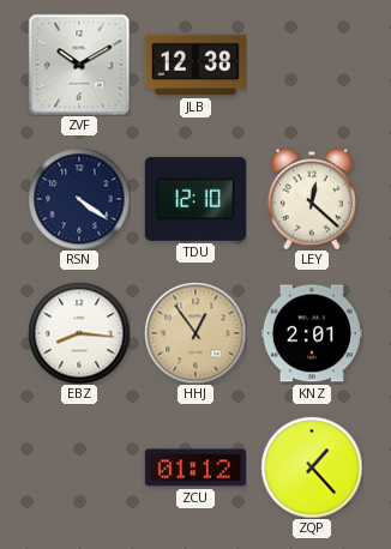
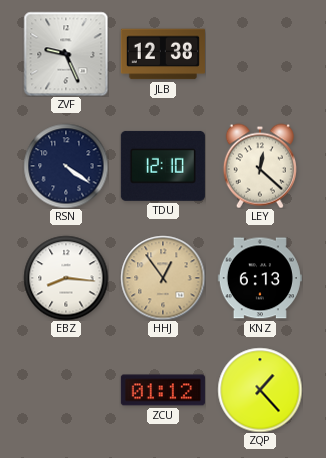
ZVF: 10:10 -> 9:26
KNZ: 2:01 -> 6:13
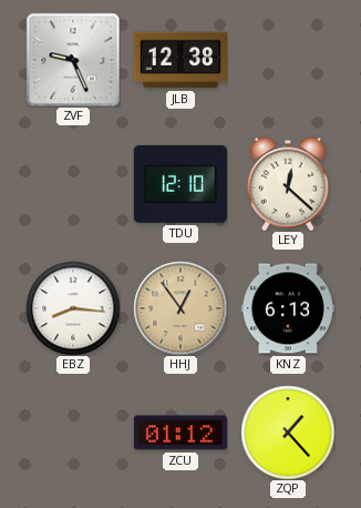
RSN: 4:21 -> none
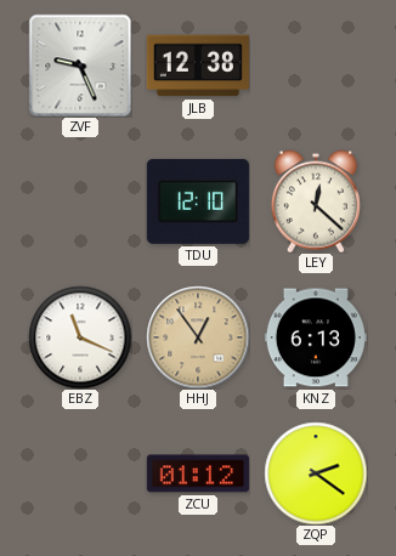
EBZ: 8:16 -> 11:19
ZQP: 1:23 -> 2:21
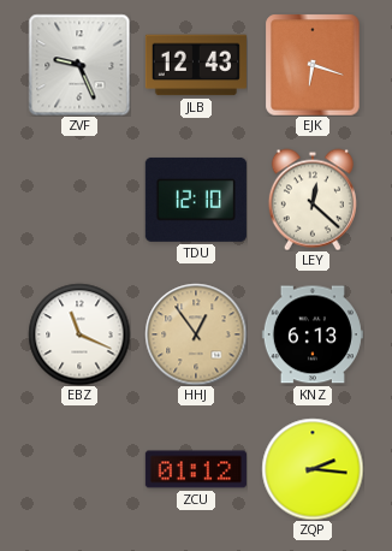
JLB: 12:38 -> 12:43
EJK: none -> 6:18
ZQP: 2:21 -> 2:16
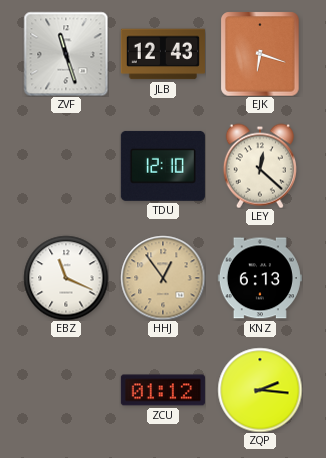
ZVF: 9:26 -> 11:27
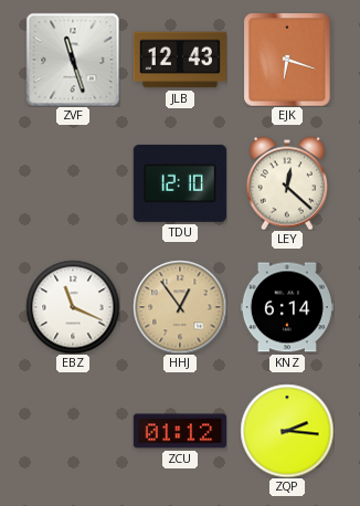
KNZ: 6:13 -> 6:14
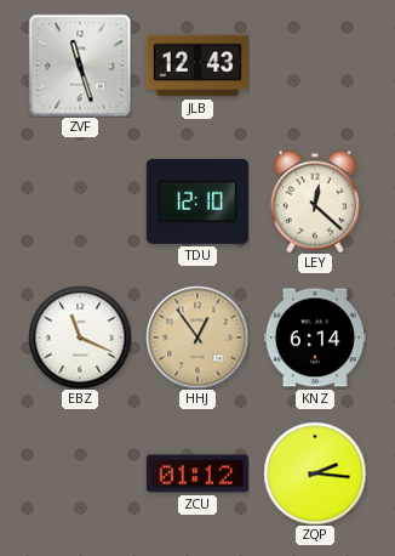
EJK: 6:18 -> none
